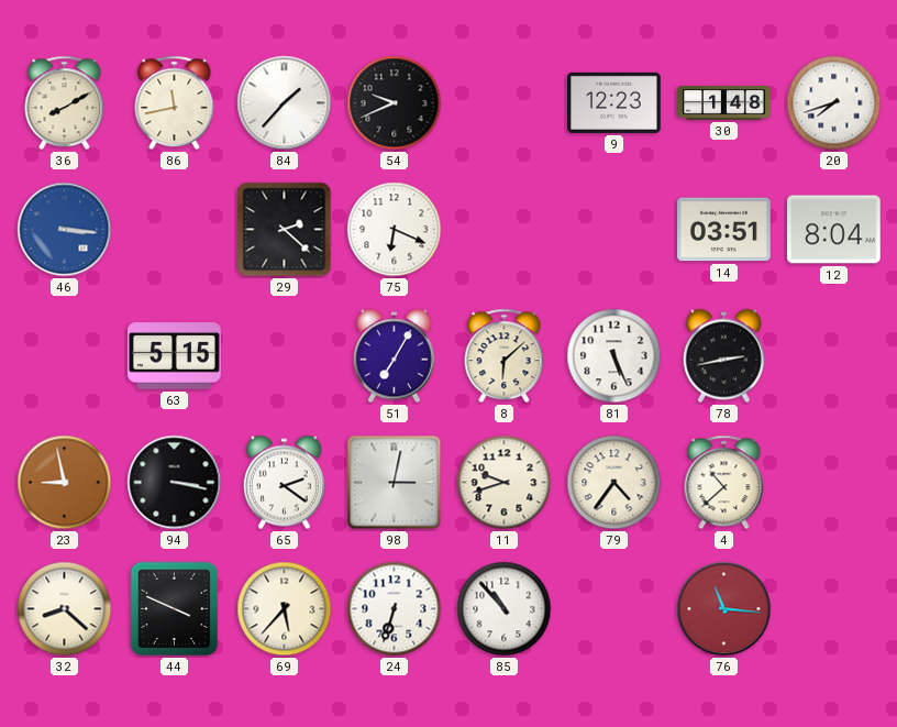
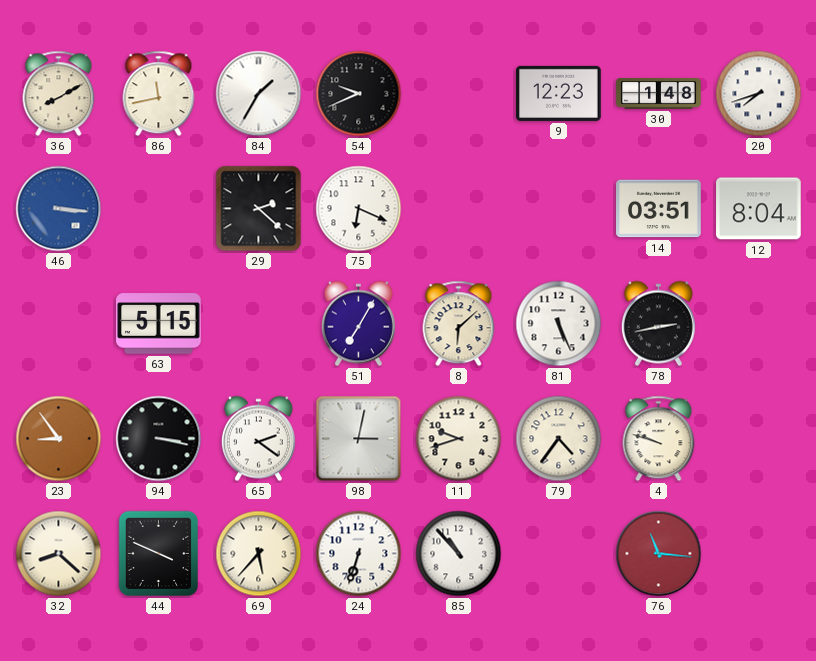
84: 1:37 -> 1:35
23: 8:58 -> 8:54
4: 10:38 -> 9:48
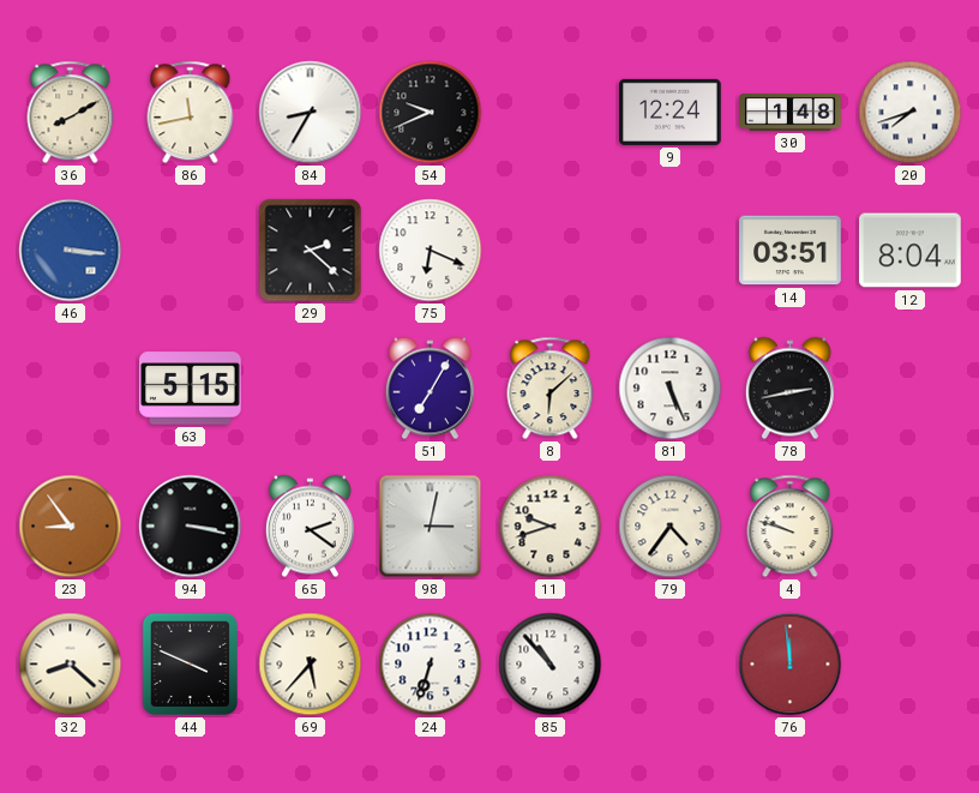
84: 1:35 -> 8:35
9: 12:23 -> 12:24
76: 11:16 -> 11:59
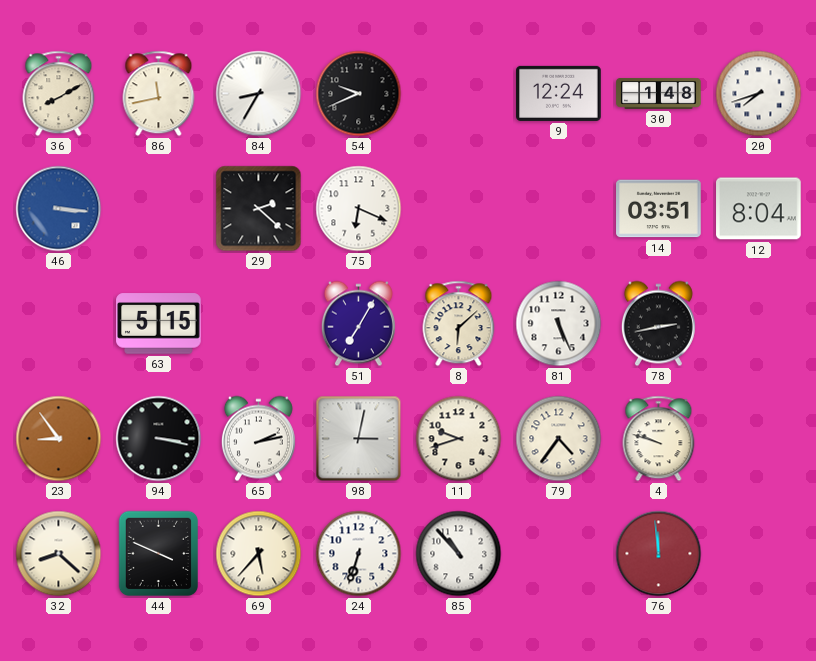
65: 2:21 -> 2:13
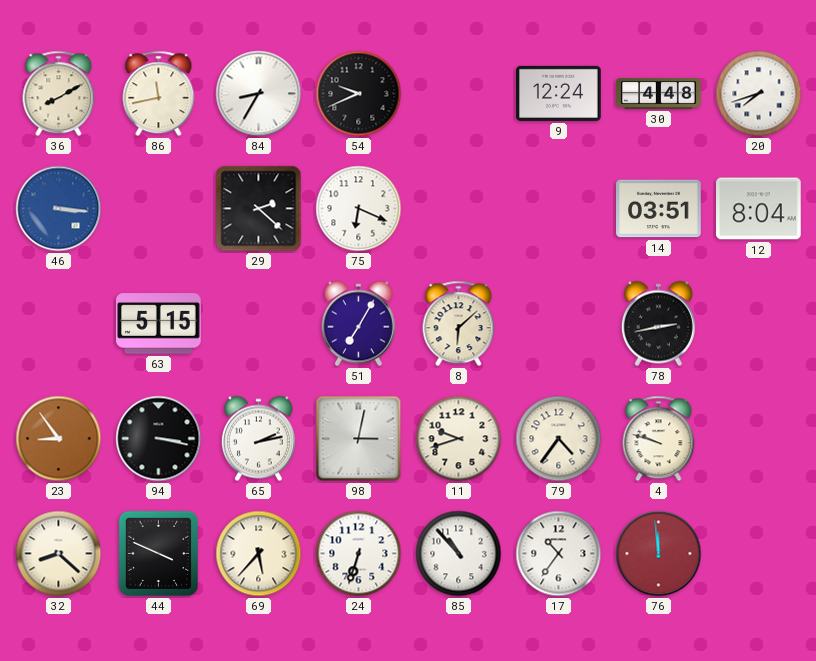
30: 1:48 -> 4:48
81: 5:26 -> none
17: none -> 10:36
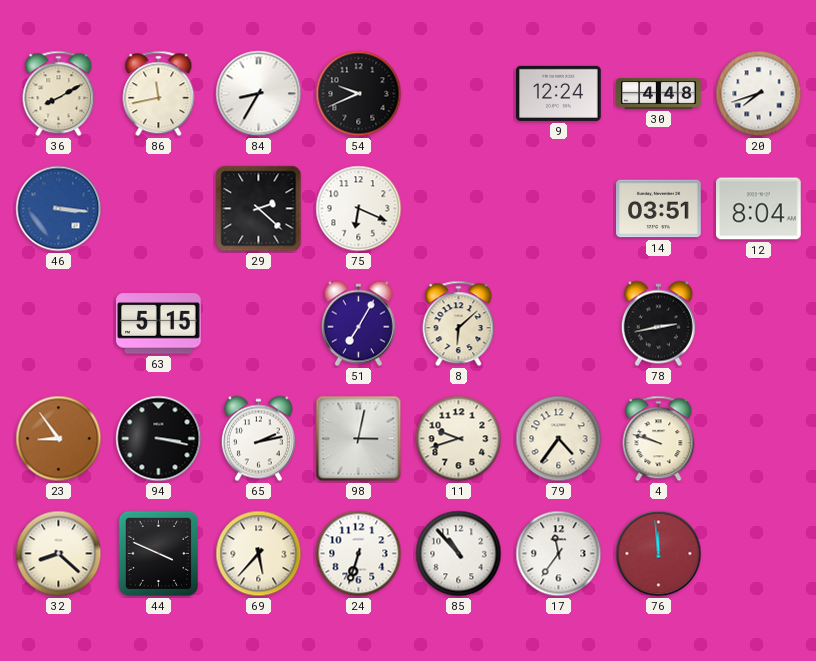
17: 10:36 -> 11:36
